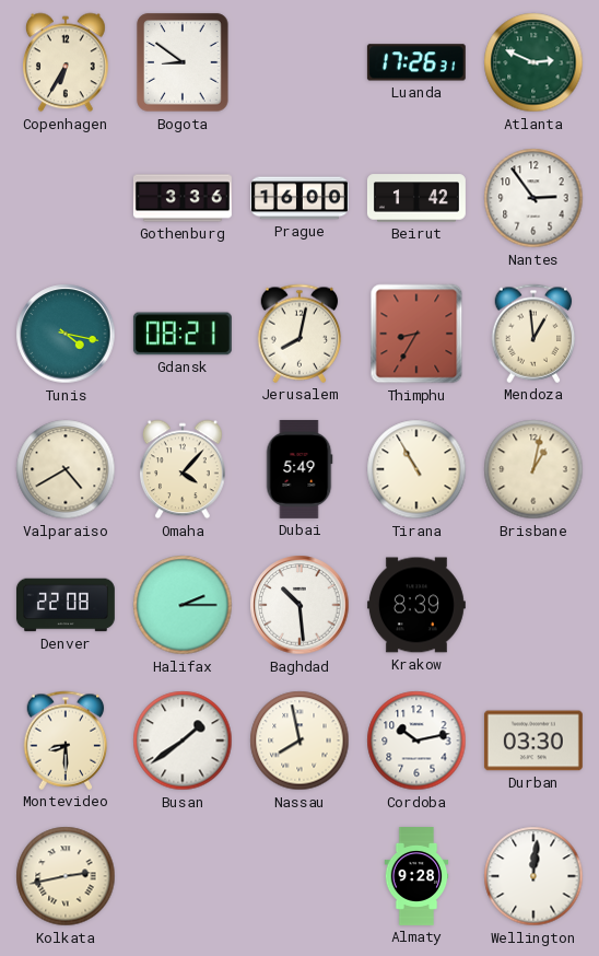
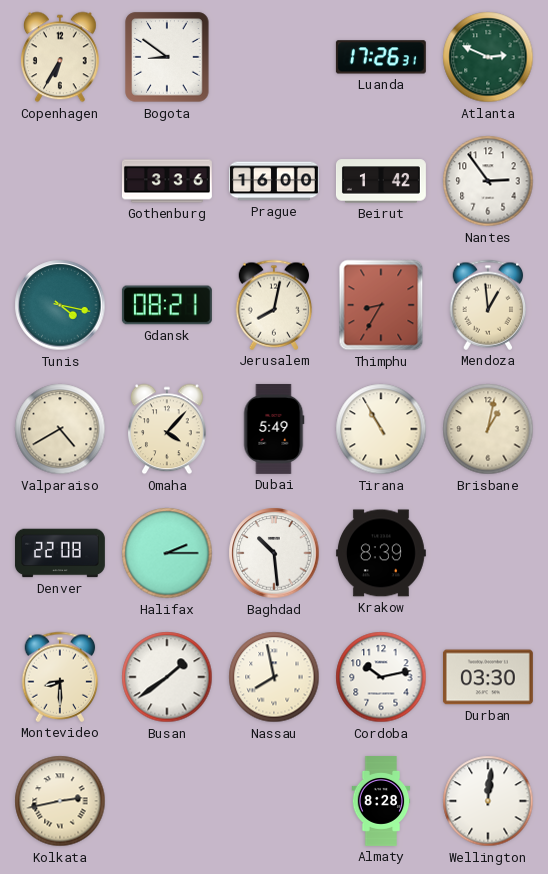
Almaty: 9:28 -> 8:28
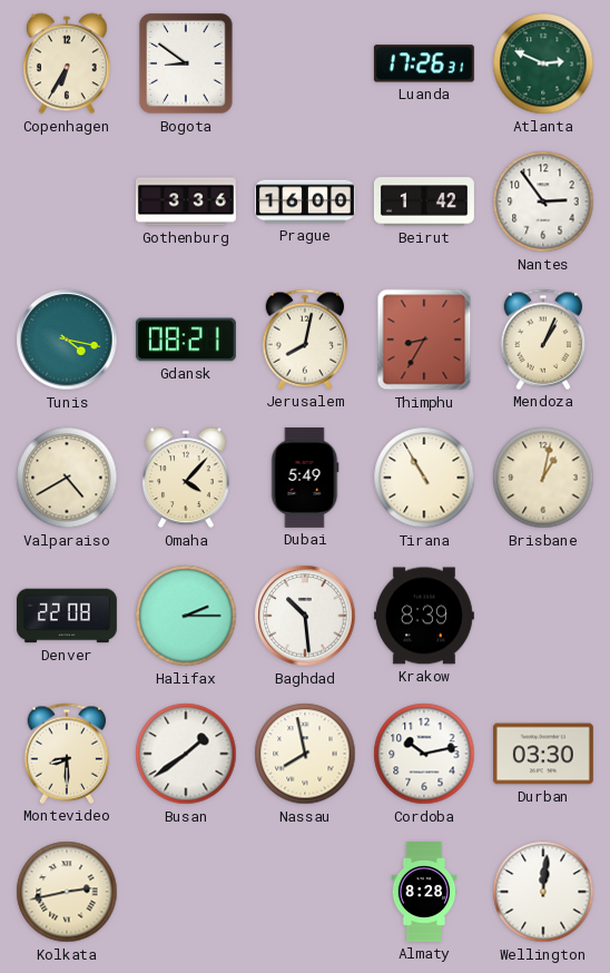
Mendoza: 12:59 -> 1:04
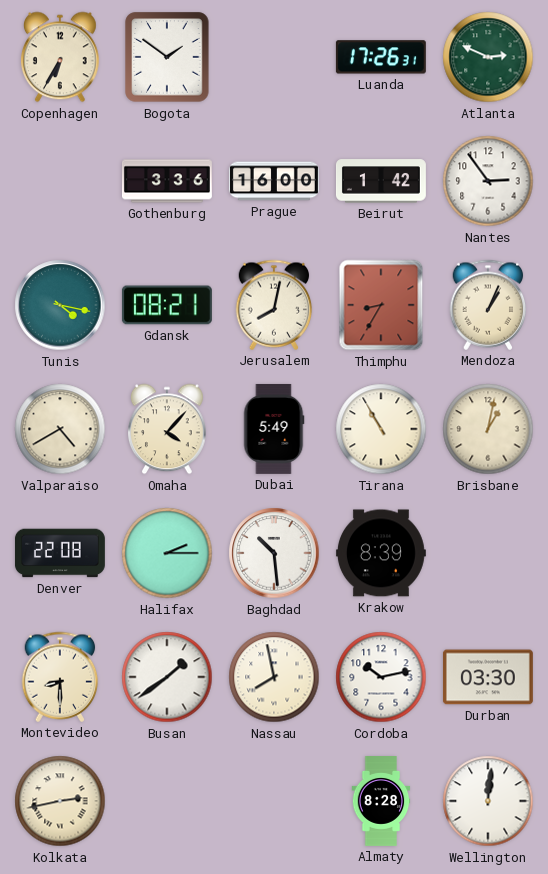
Bogota: 8:51 -> 1:51
